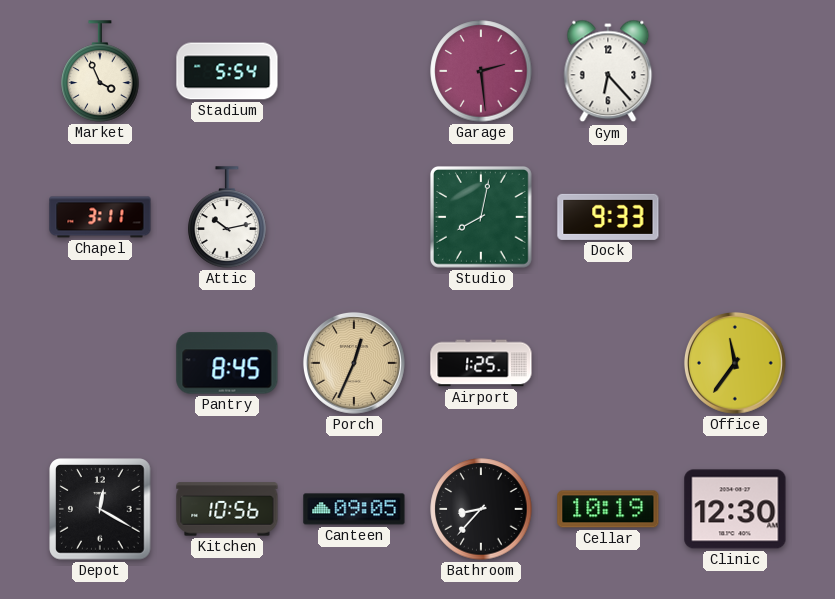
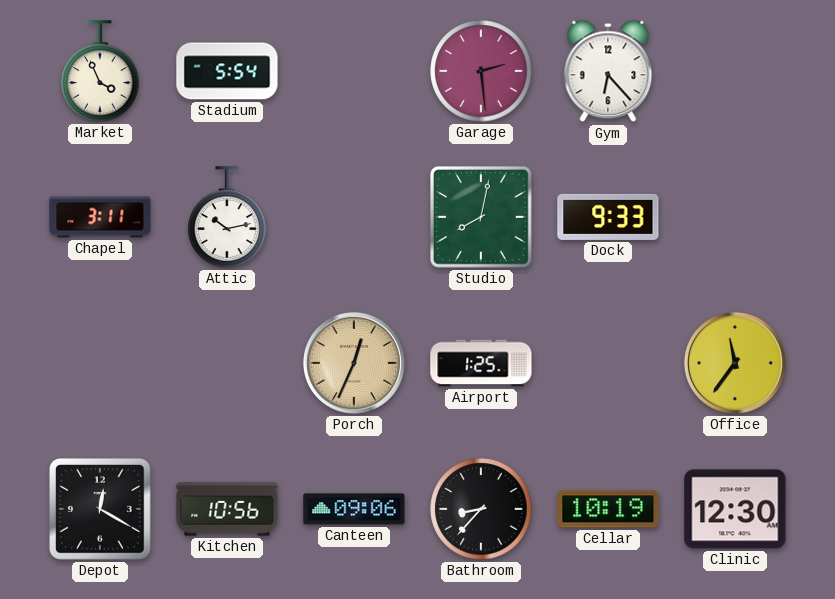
Pantry: 8:45 -> none
Canteen: 09:05 -> 09:06
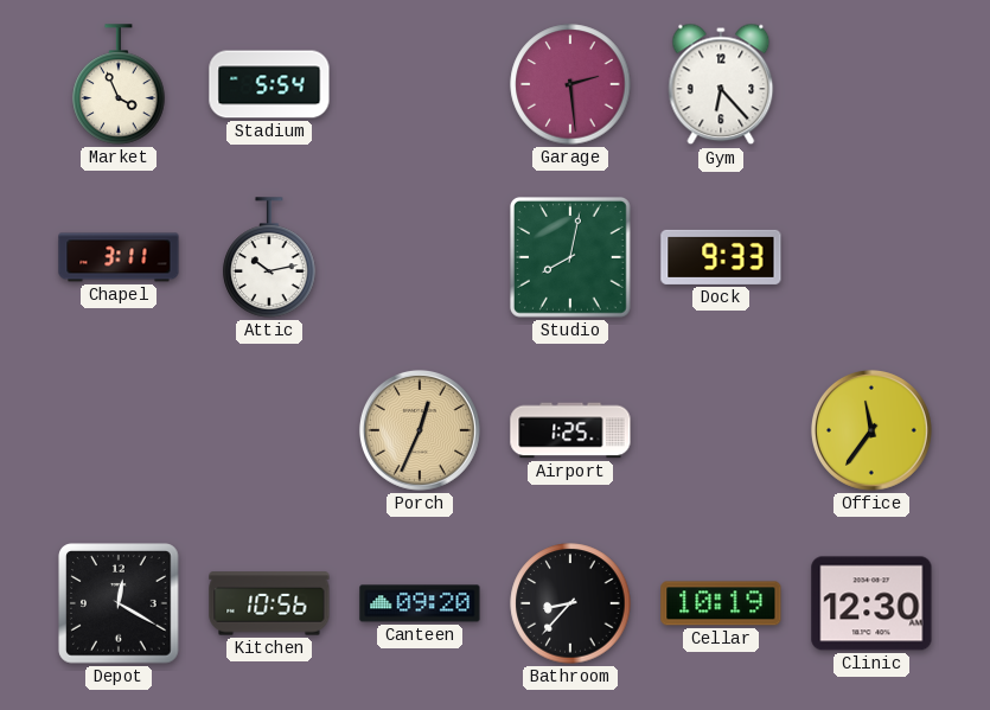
Canteen: 09:06 -> 09:20
